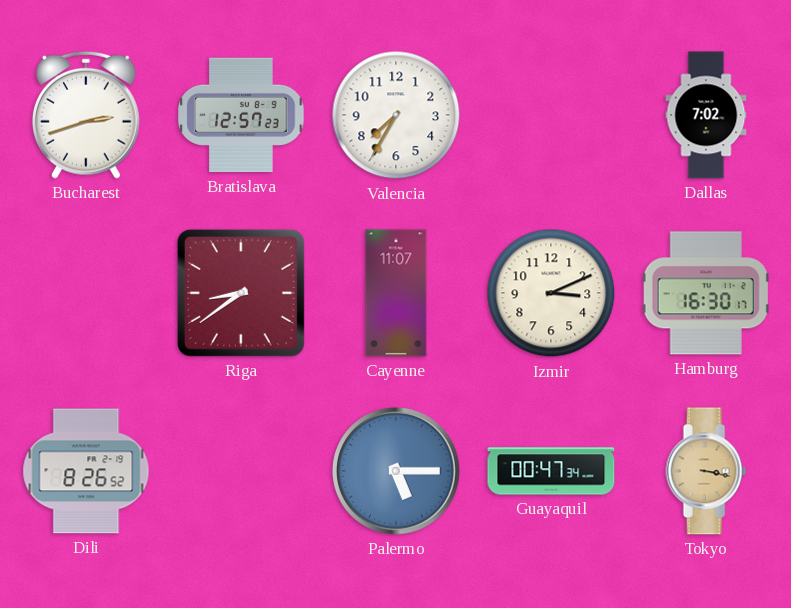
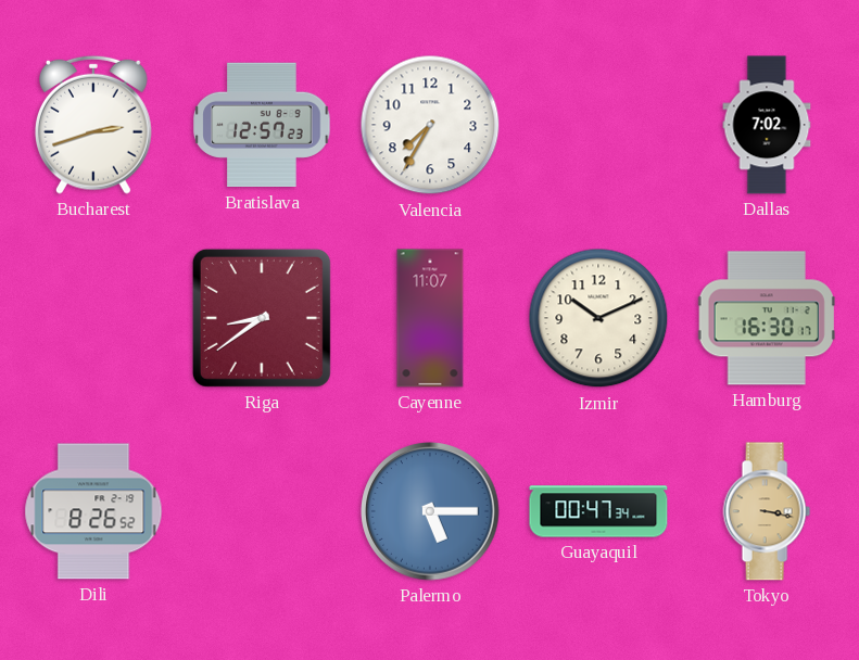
Izmir: 3:11 -> 10:11
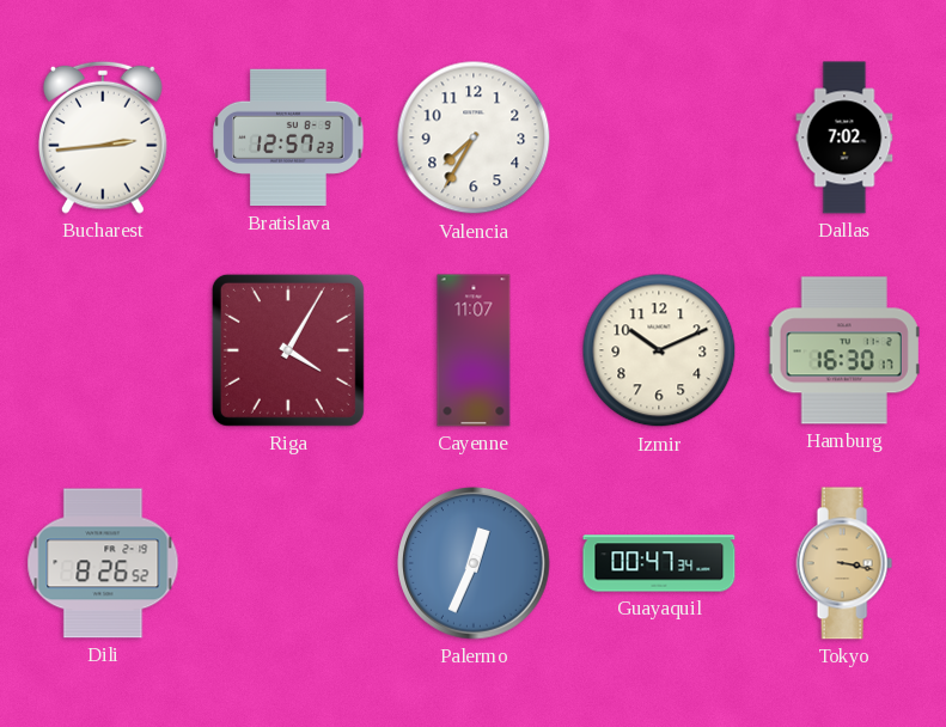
Bucharest: 2:42 -> 2:44
Riga: 8:39 -> 4:05
Palermo: 5:15 -> 12:34
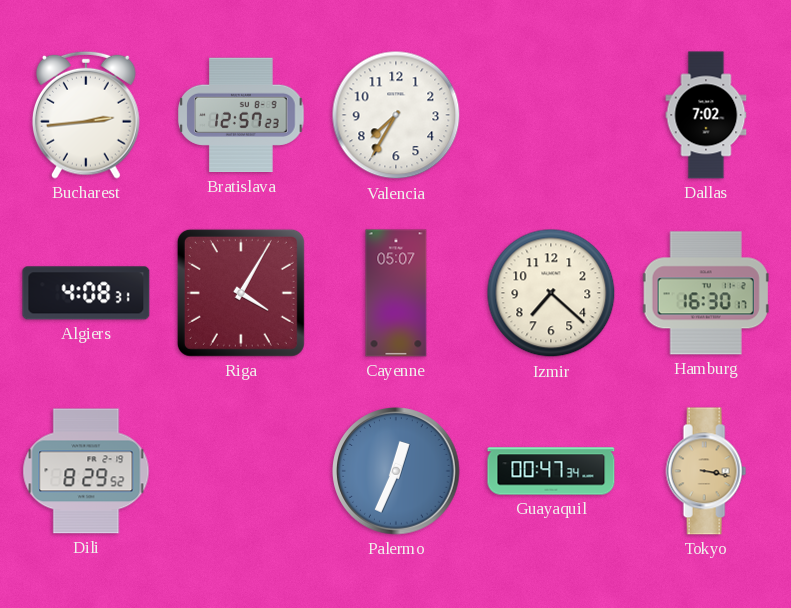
Algiers: none -> 4:08
Cayenne: 11:07 -> 05:07
Izmir: 10:11 -> 7:22
Dili: 8:26 -> 8:29
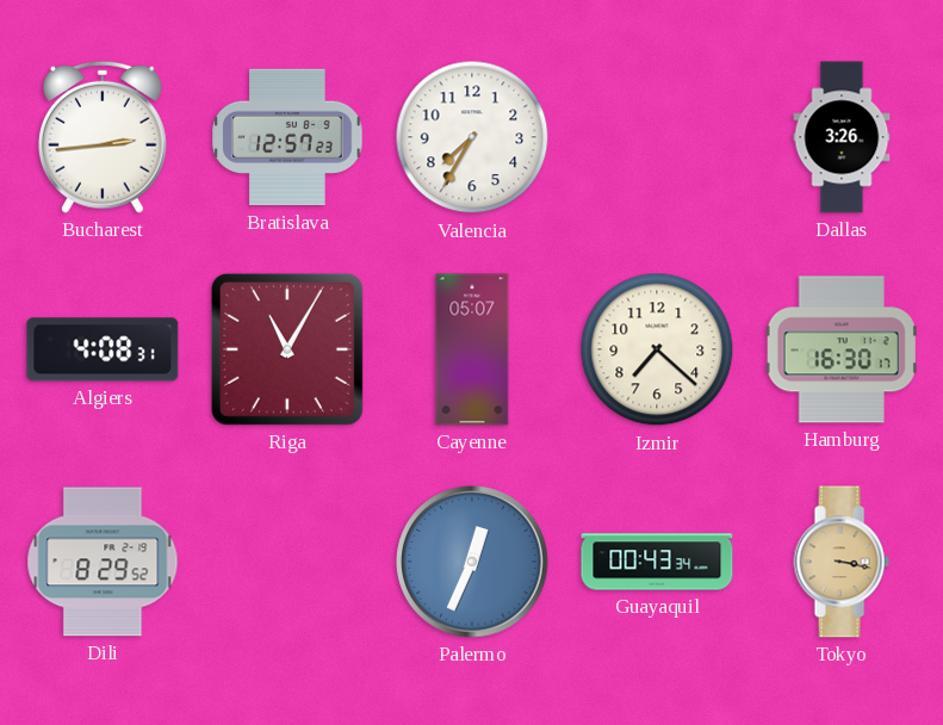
Dallas: 7:02 -> 3:26
Riga: 4:05 -> 11:05
Guayaquil: 00:47 -> 00:43
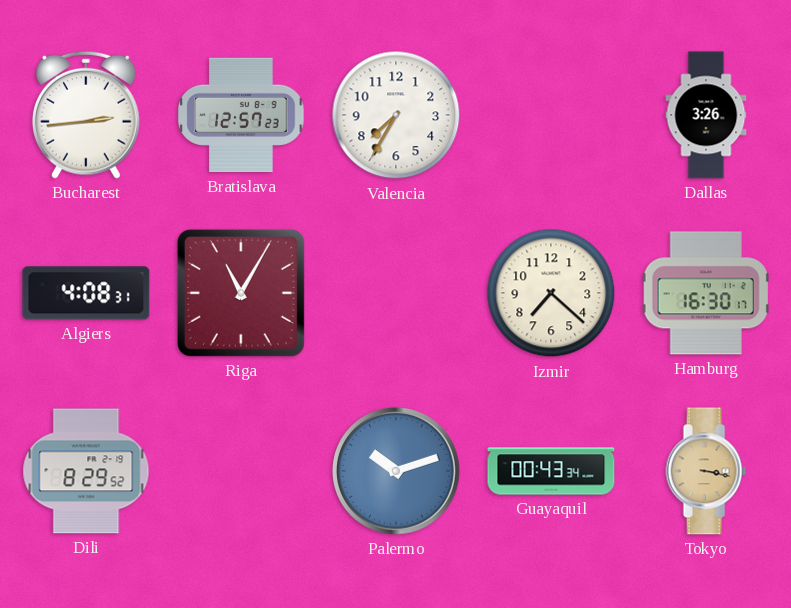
Cayenne: 05:07 -> none
Palermo: 12:34 -> 10:12
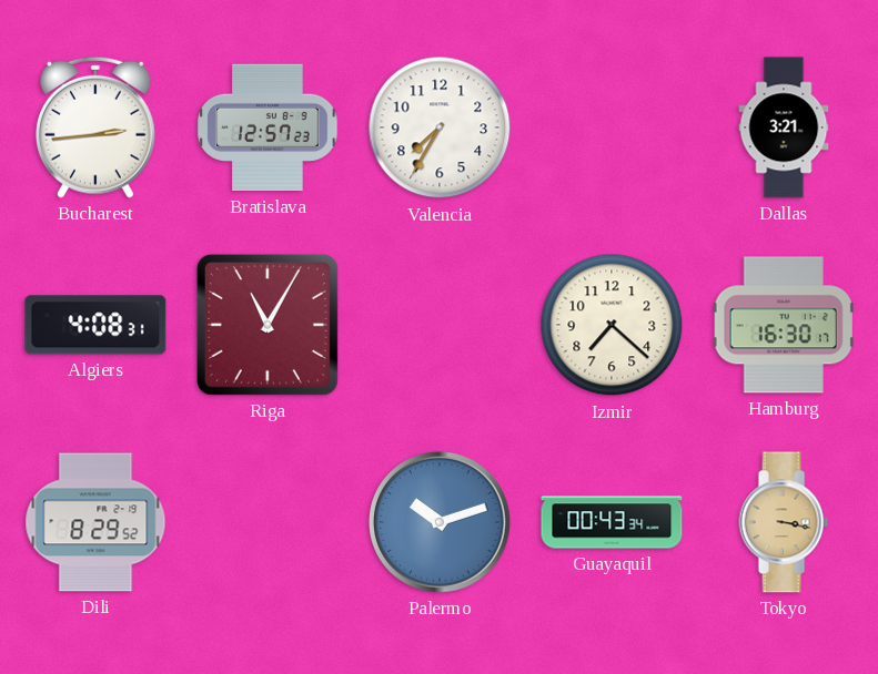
Dallas: 3:26 -> 3:21
